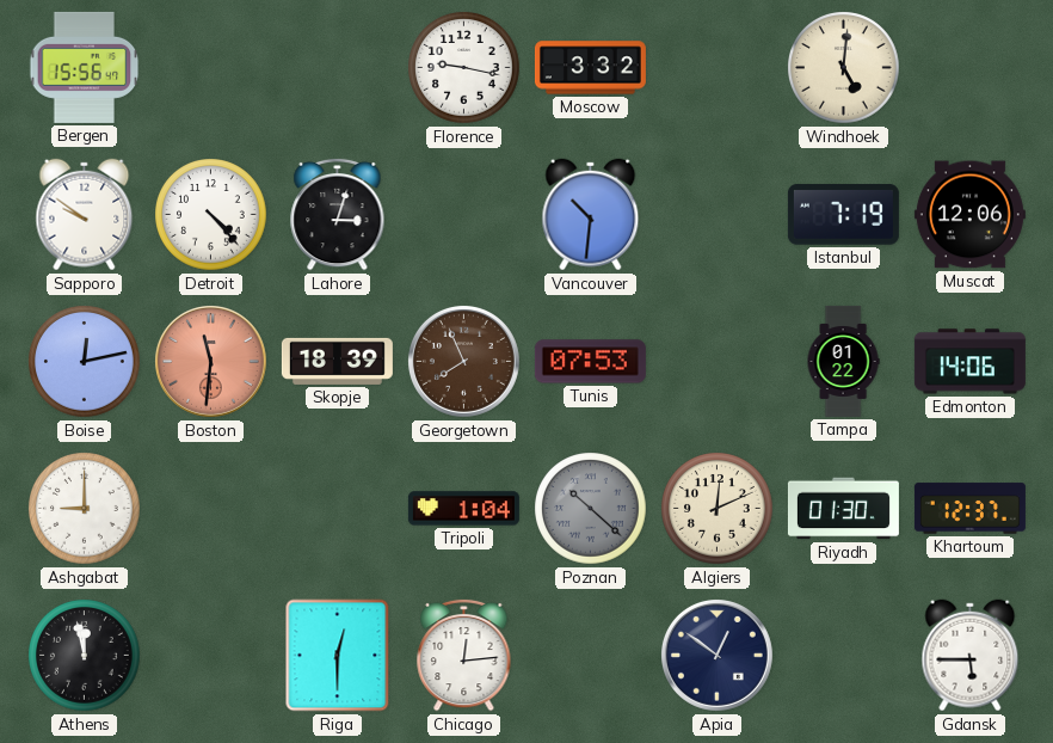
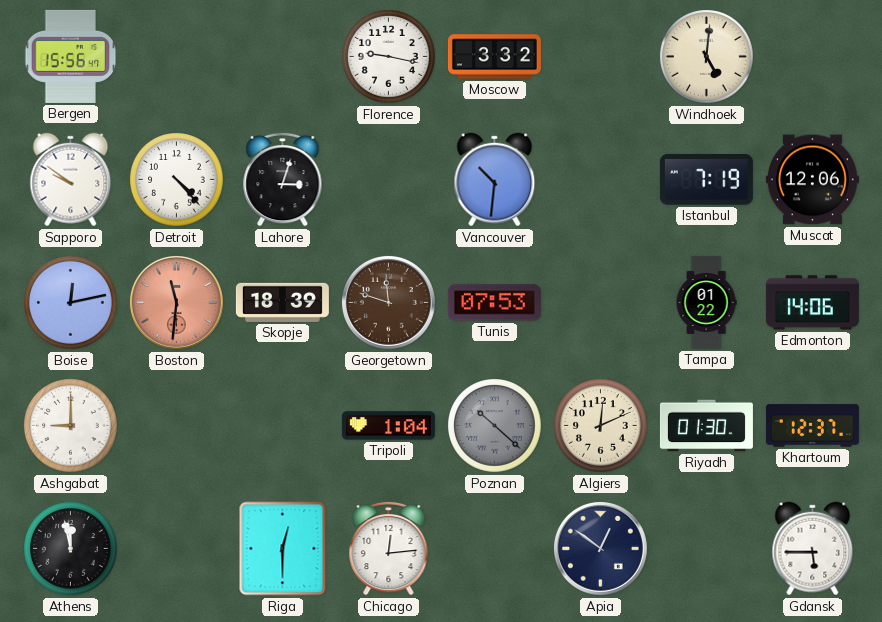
Georgetown: 7:56 -> 11:48
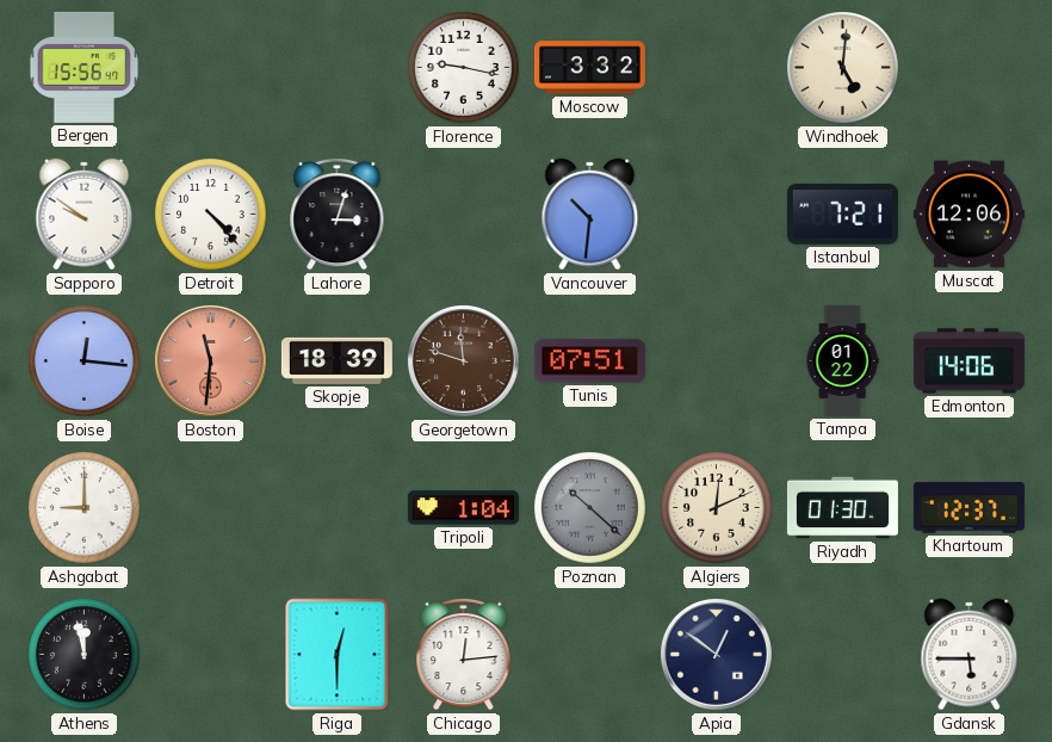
Istanbul: 7:19 -> 7:21
Boise: 12:13 -> 12:16
Tunis: 07:53 -> 07:51
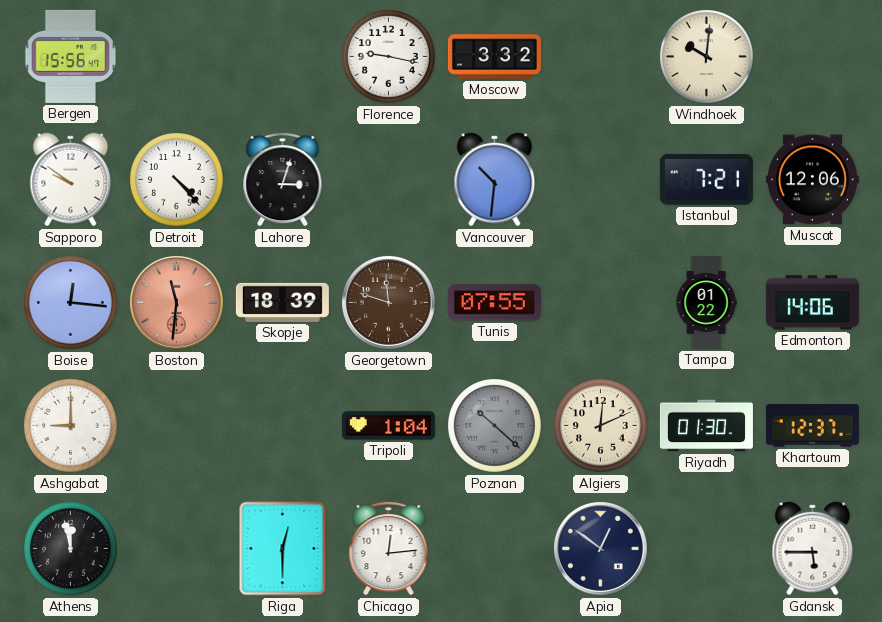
Windhoek: 5:01 -> 10:01
Tunis: 07:51 -> 07:55
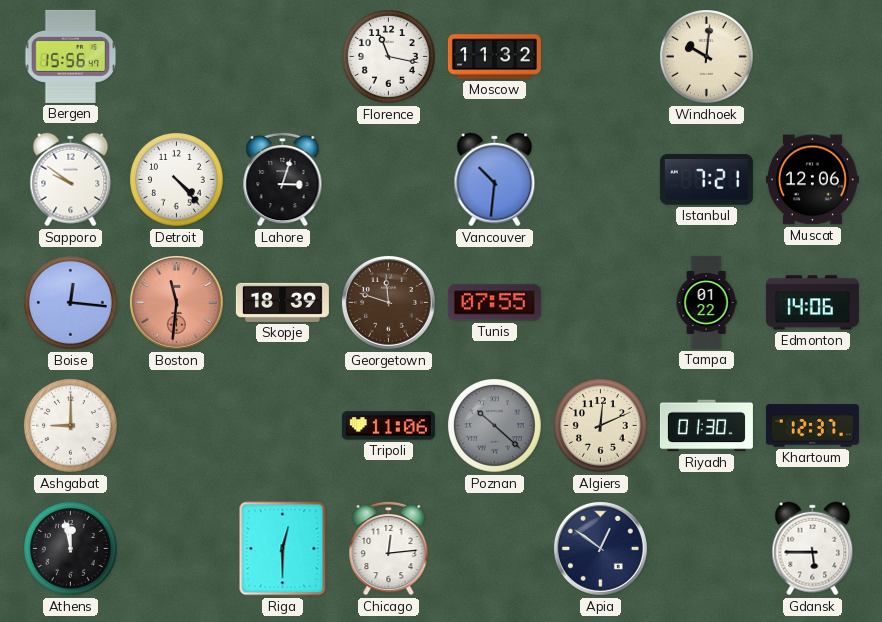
Florence: 9:17 -> 11:17
Moscow: 3:32 -> 11:32
Tripoli: 1:04 -> 11:06
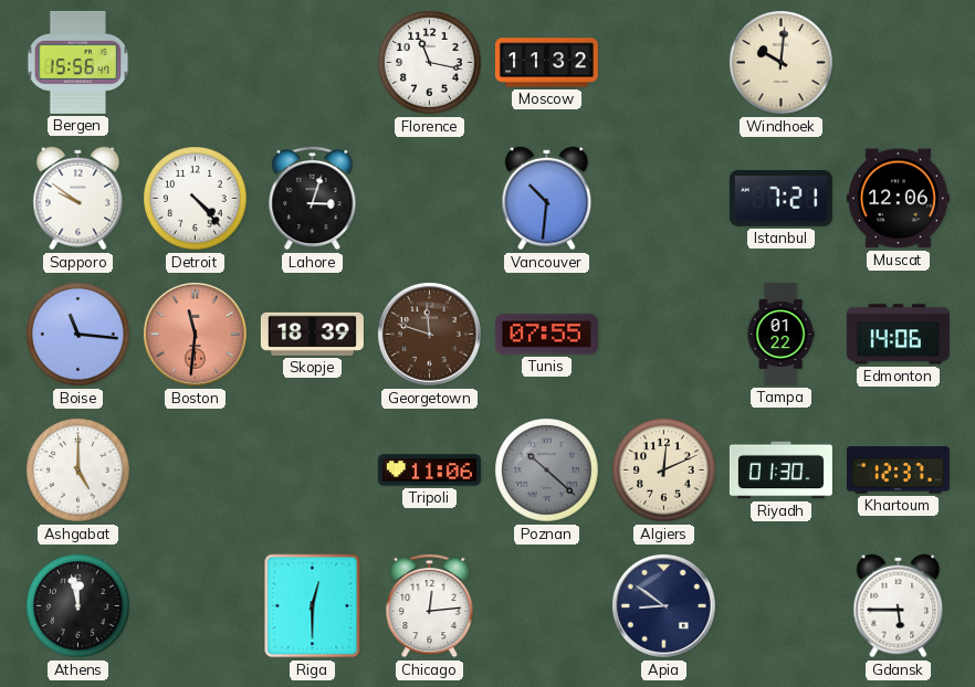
Boise: 12:16 -> 11:16
Ashgabat: 9:00 -> 5:00
Apia: 12:51 -> 8:51
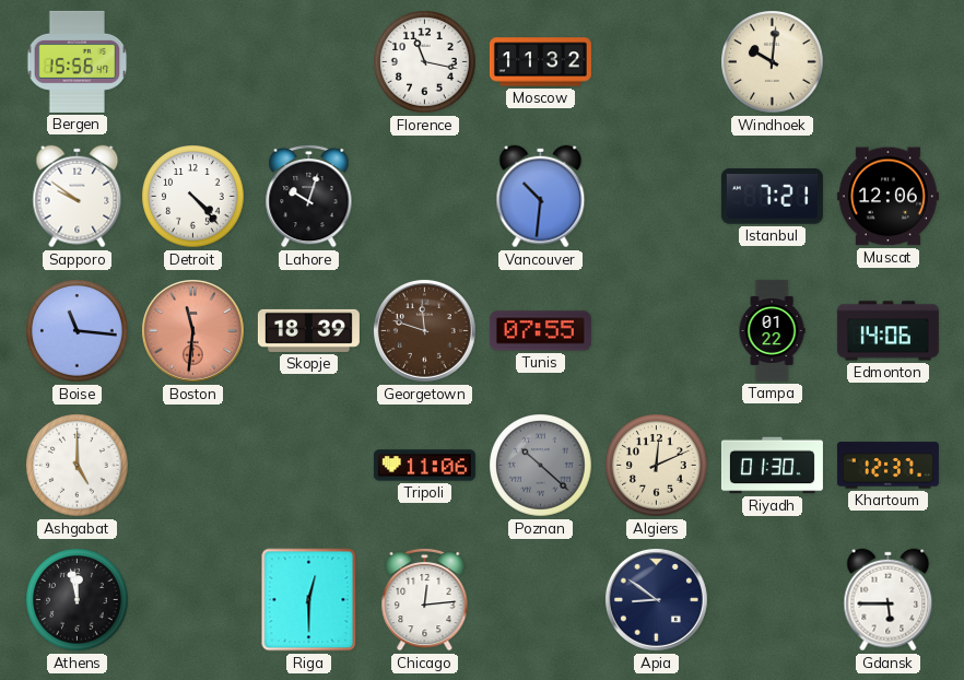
Lahore: 3:03 -> 10:03
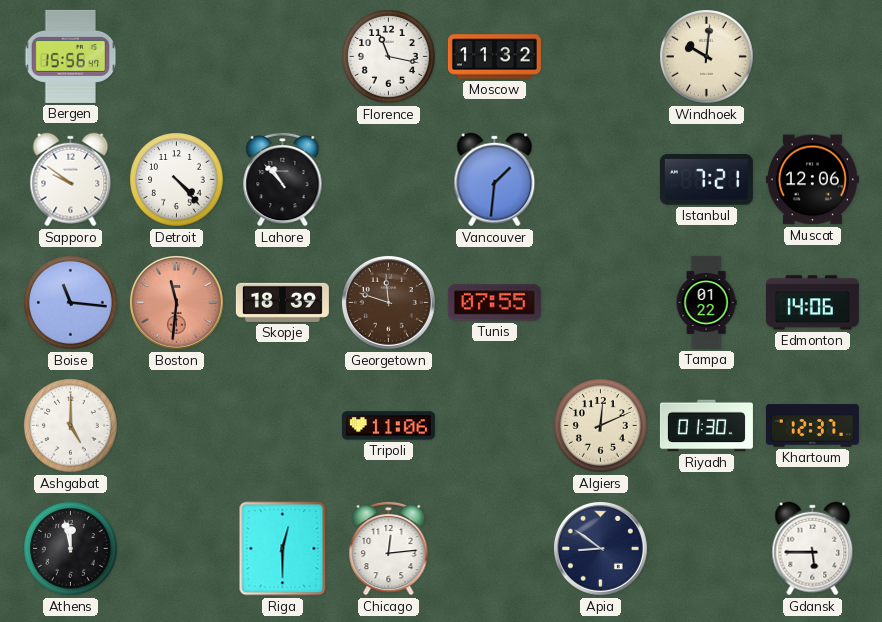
Lahore: 10:03 -> 10:53
Vancouver: 10:31 -> 1:31
Poznan: 10:22 -> none
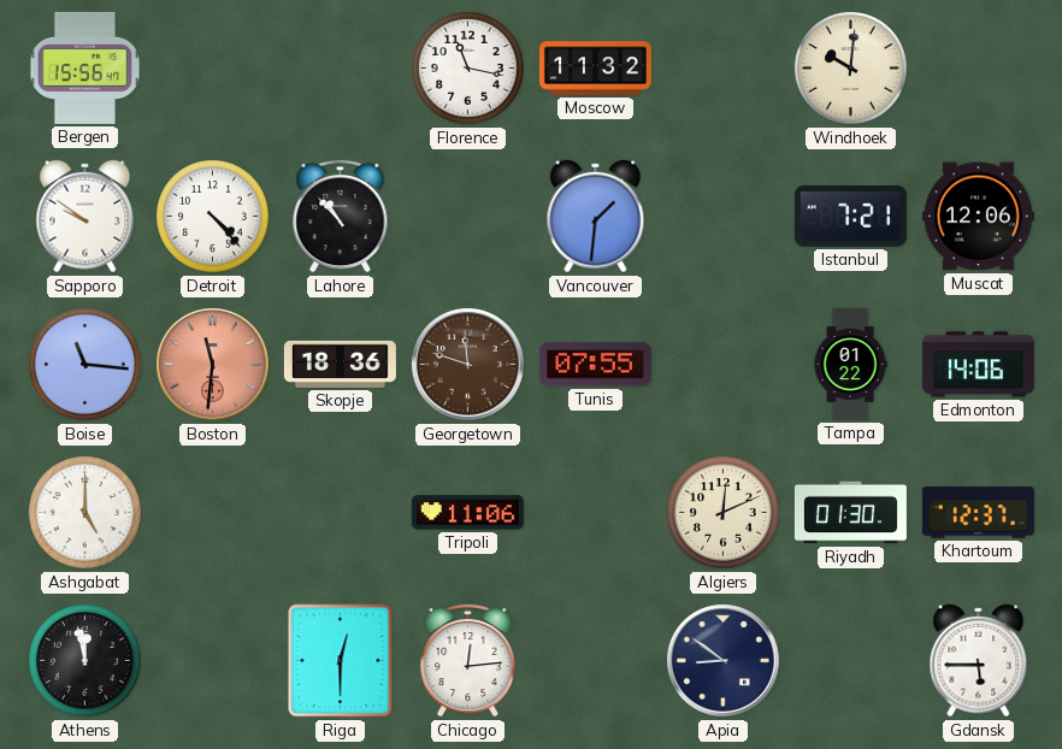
Skopje: 18:39 -> 18:36
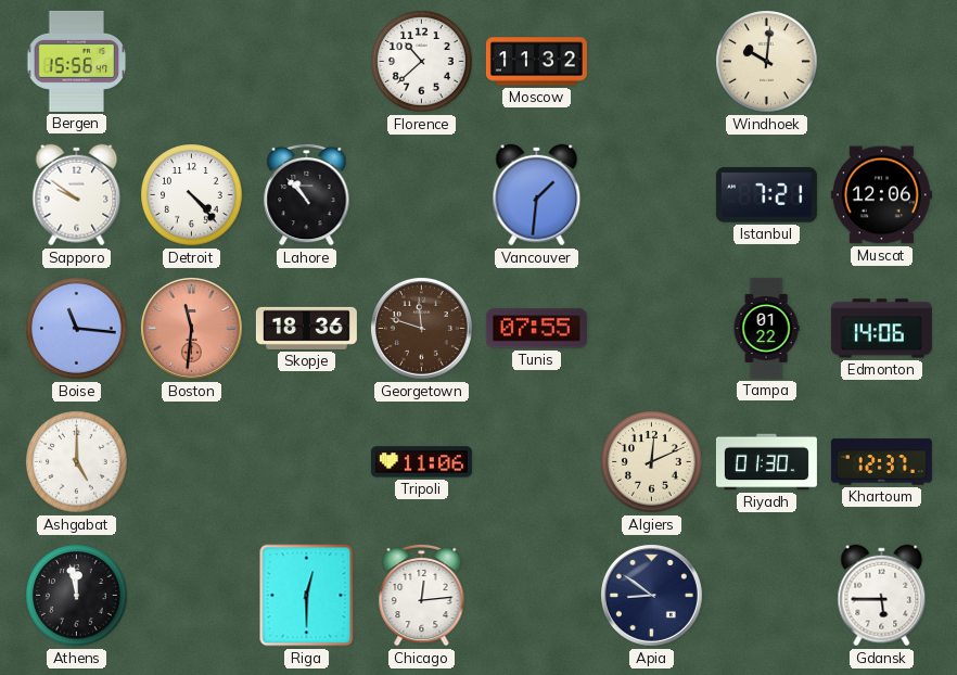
Florence: 11:17 -> 10:38
